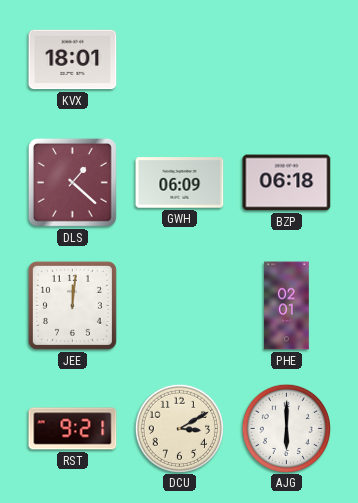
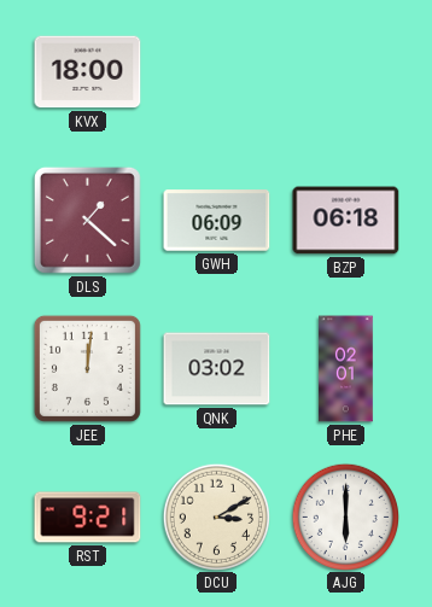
KVX: 18:01 -> 18:00
QNK: none -> 03:02
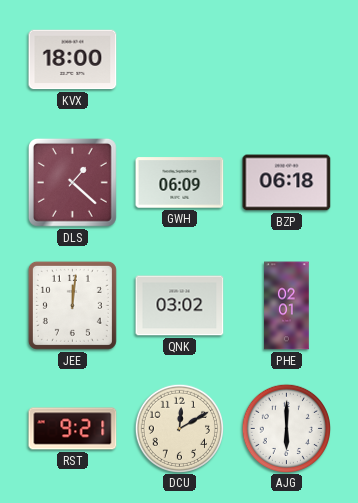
DCU: 3:10 -> 12:10
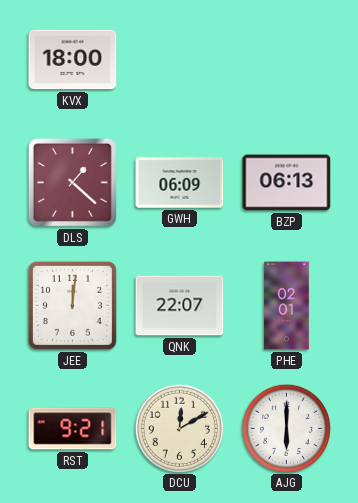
BZP: 06:18 -> 06:13
QNK: 03:02 -> 22:07
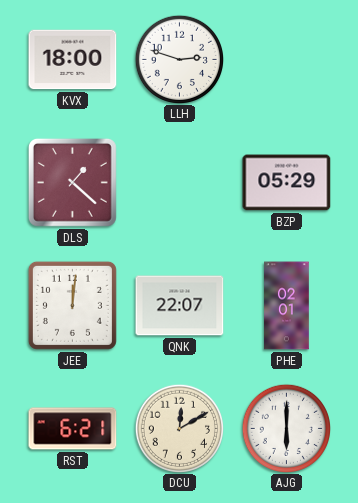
LLH: none -> 2:48
GWH: 06:09 -> none
BZP: 06:13 -> 05:29
RST: 9:21 -> 6:21
